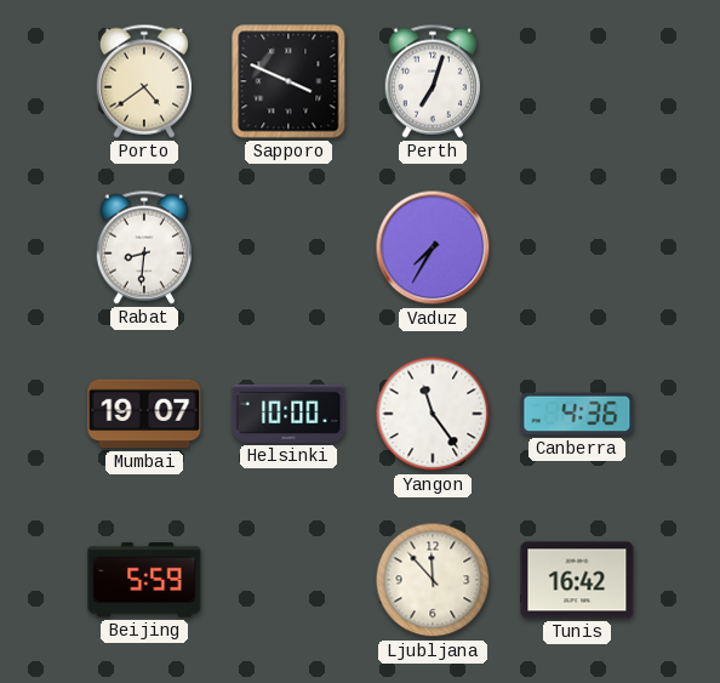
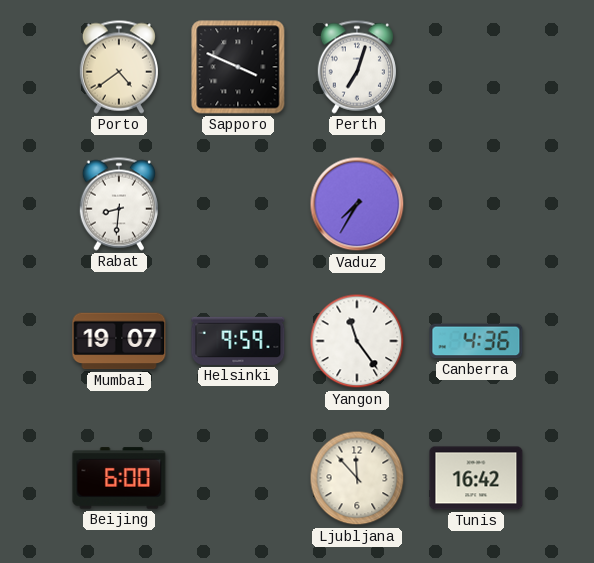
Helsinki: 10:00 -> 9:59
Beijing: 5:59 -> 6:00
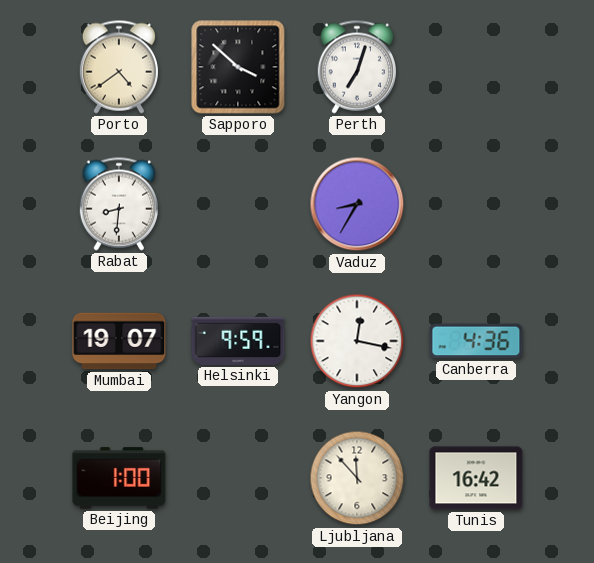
Sapporo: 3:49 -> 3:52
Vaduz: 7:35 -> 8:35
Yangon: 11:24 -> 12:17
Beijing: 6:00 -> 1:00
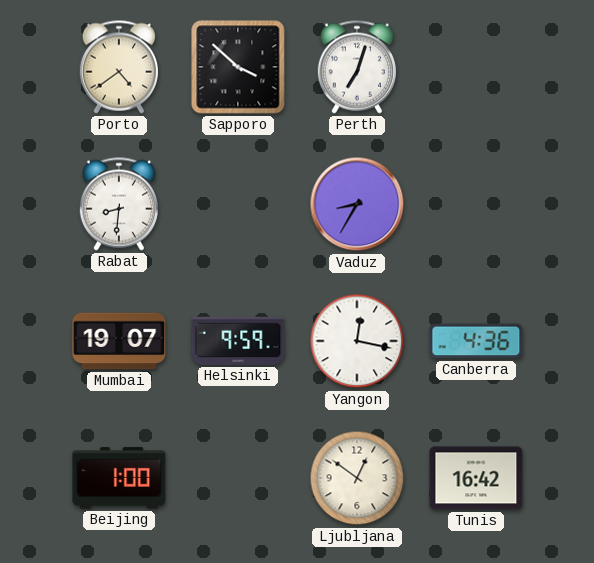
Ljubljana: 11:53 -> 12:51
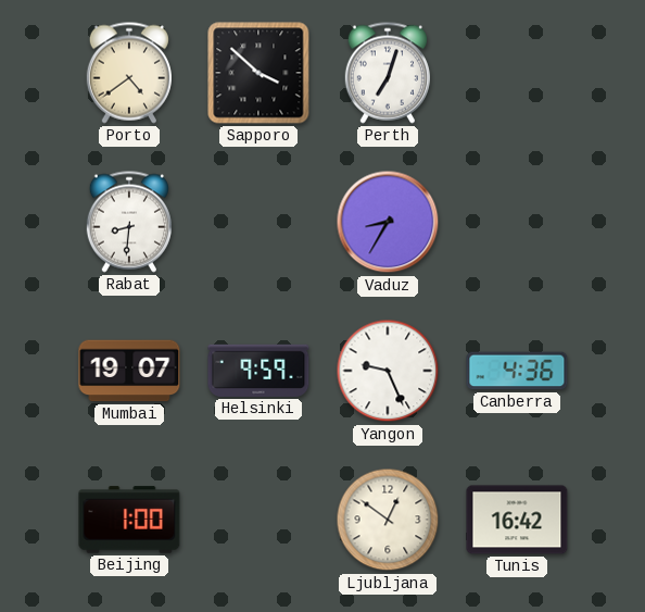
Yangon: 12:17 -> 9:26
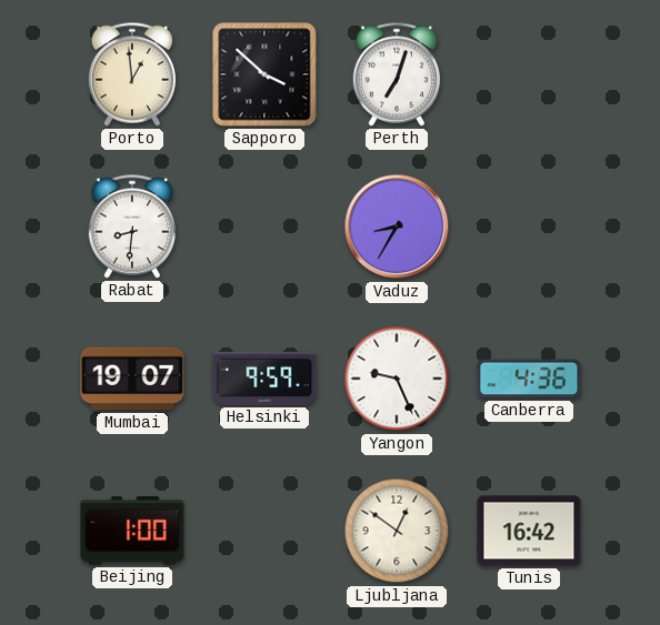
Porto: 4:39 -> 12:59
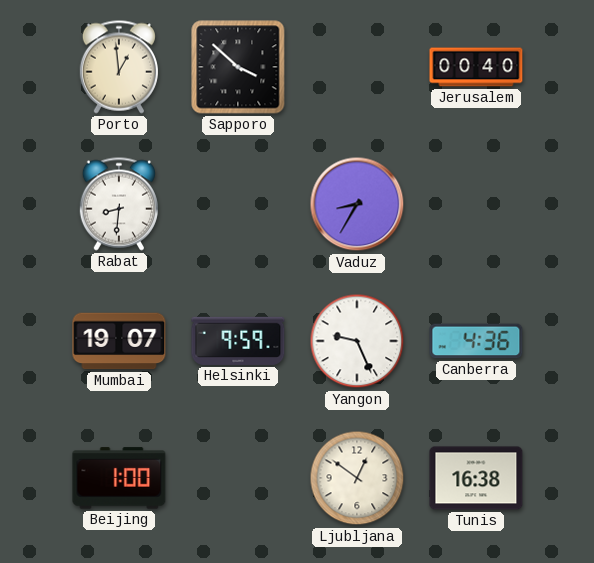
Perth: 7:03 -> none
Jerusalem: none -> 00:40
Tunis: 16:42 -> 16:38
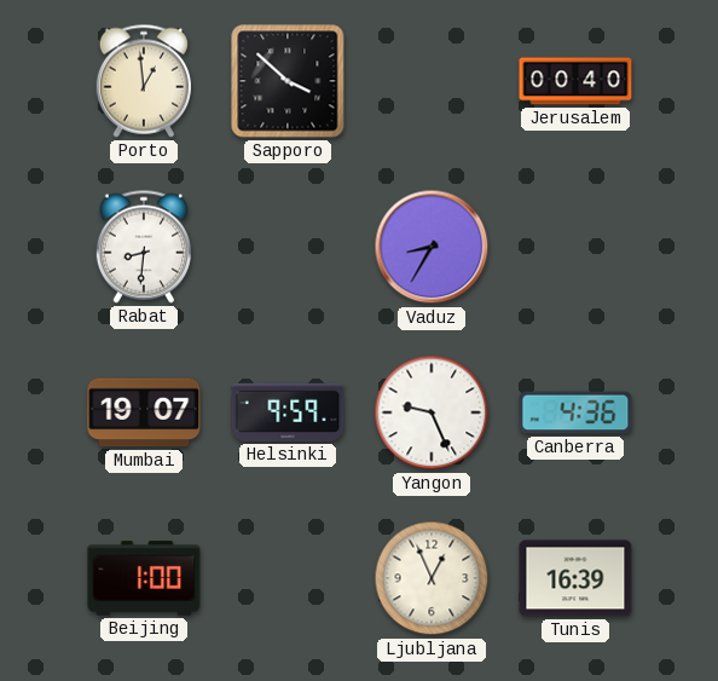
Ljubljana: 12:51 -> 12:56
Tunis: 16:38 -> 16:39
